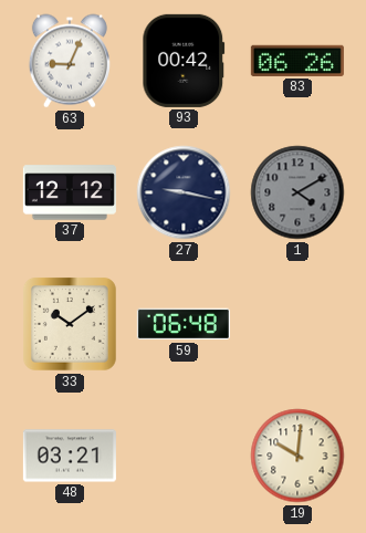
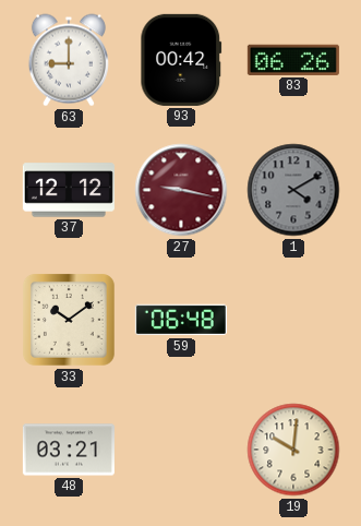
63: 9:04 -> 9:00
27 dial: navy -> burgundy
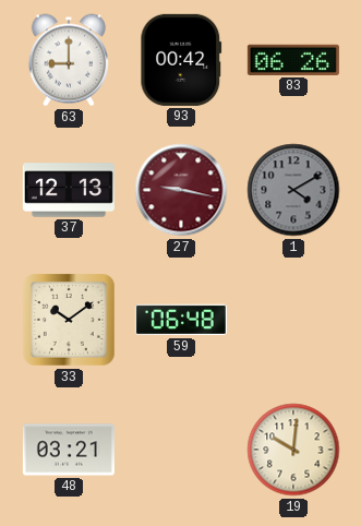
37: 12:12 -> 12:13
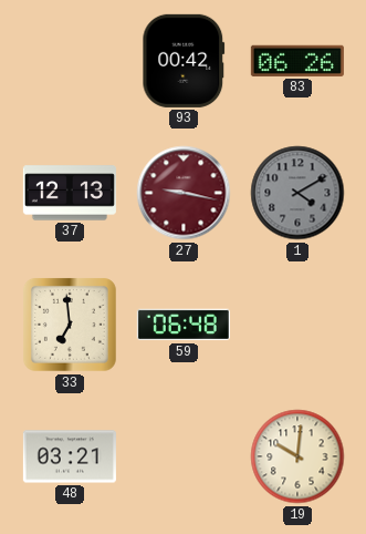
63: 9:00 -> none
33: 10:09 -> 6:59
